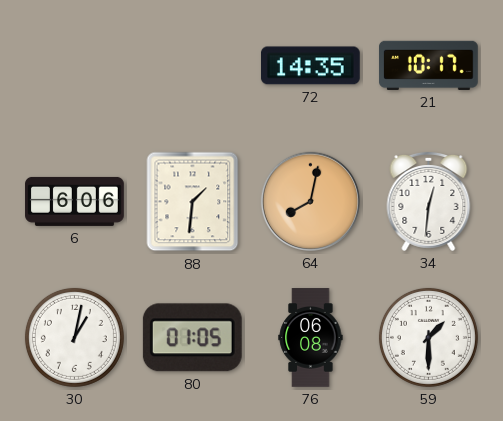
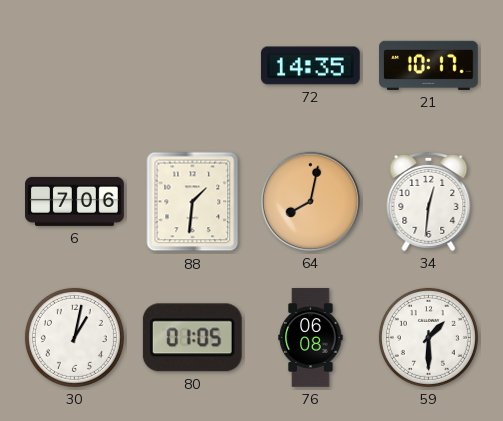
6: 6:06 -> 7:06
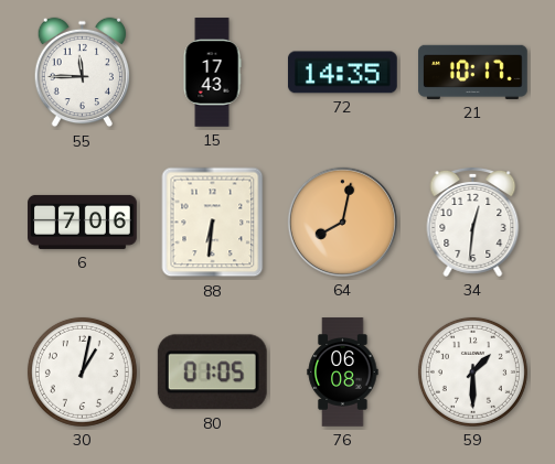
55: none -> 11:45
15: none -> 17:43
88: 1:31 -> 6:31
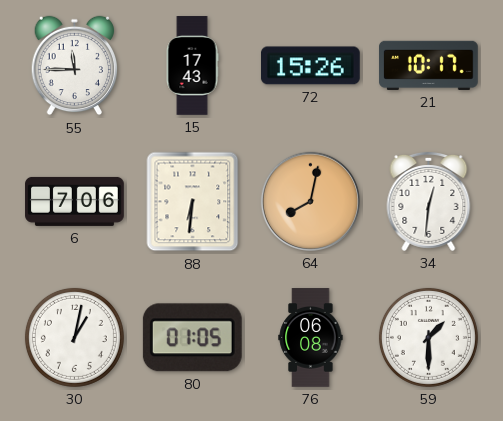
72: 14:35 -> 15:26
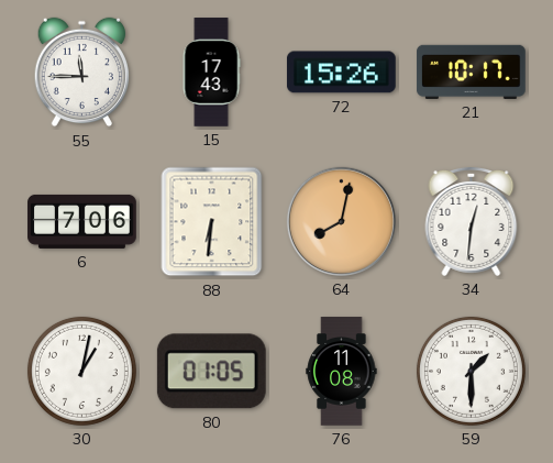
76: 06:08 -> 11:08
